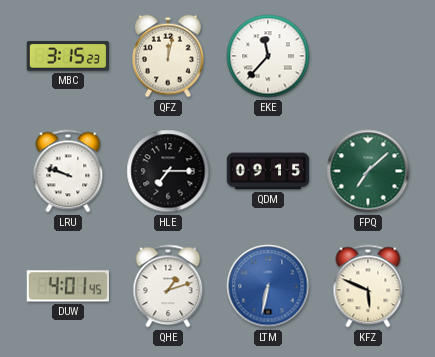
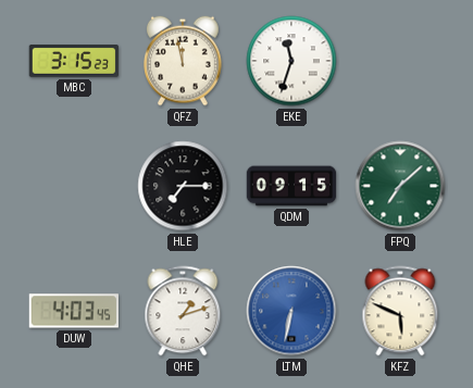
QFZ: 12:02 -> 11:58
EKE: 11:37 -> 11:33
LRU: 9:48 -> none
DUW: 4:01 -> 4:03
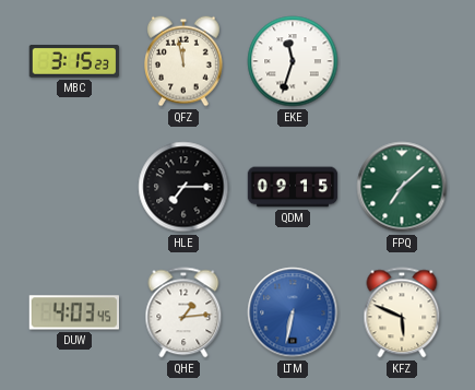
QHE: 1:12 -> 1:14
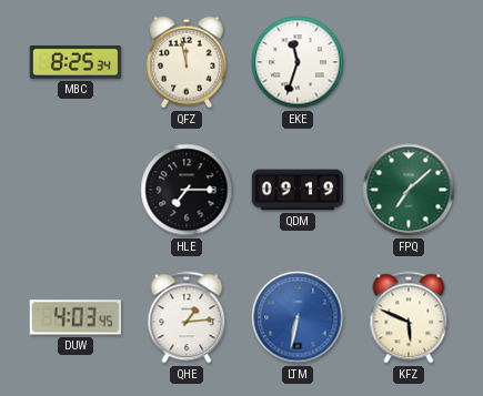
MBC: 3:15 -> 8:25
QDM: 09:15 -> 09:19
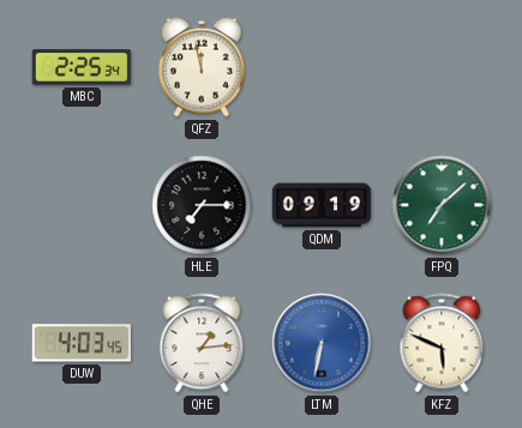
MBC: 8:25 -> 2:25
EKE: 11:33 -> none
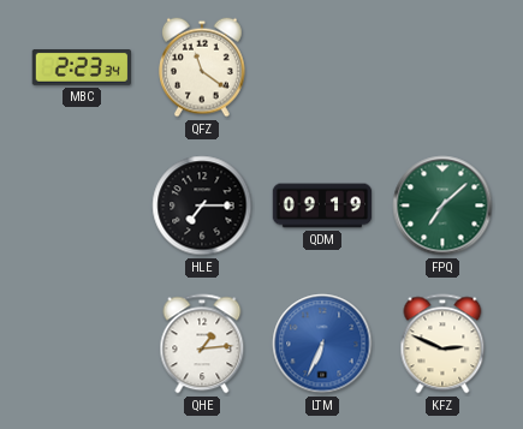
MBC: 2:25 -> 2:23
QFZ: 11:58 -> 11:21
DUW: 4:03 -> none
LTM: 6:32 -> 6:34
KFZ: 5:49 -> 2:49
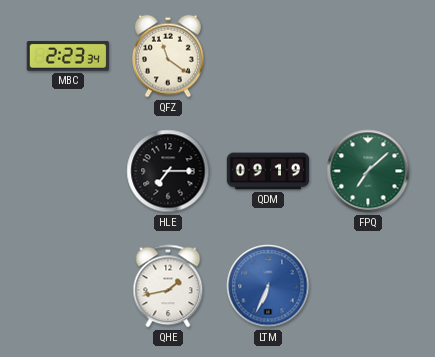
QHE: 1:14 -> 1:43
KFZ: 2:49 -> none
